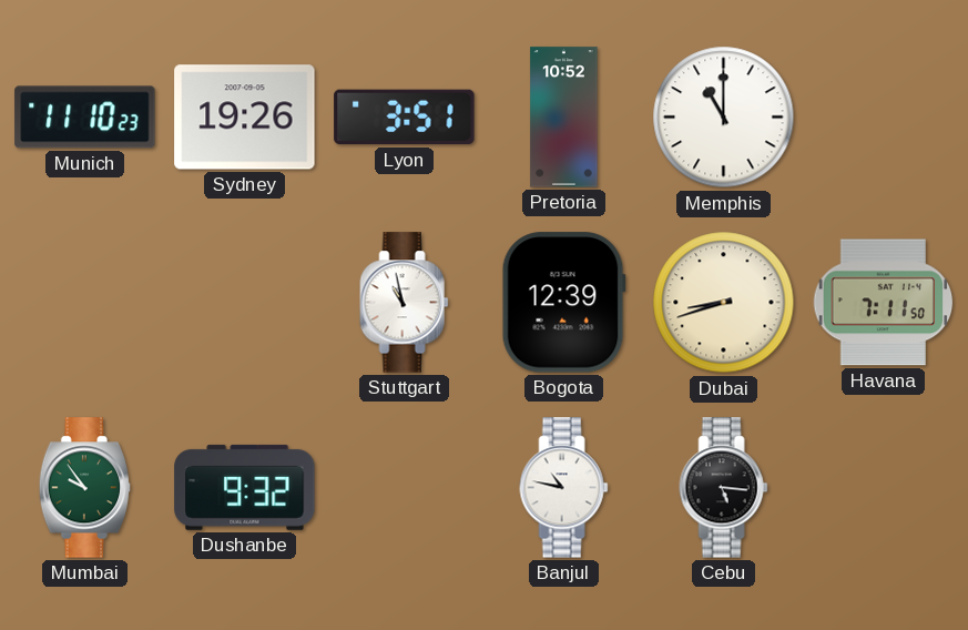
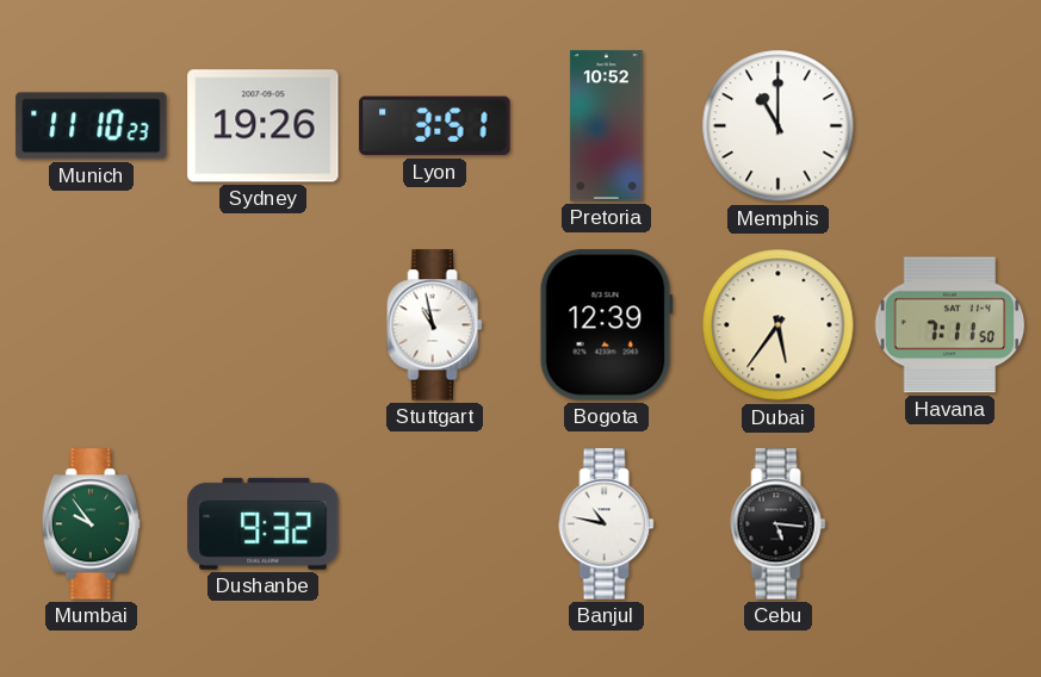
Dubai: 8:42 -> 5:36
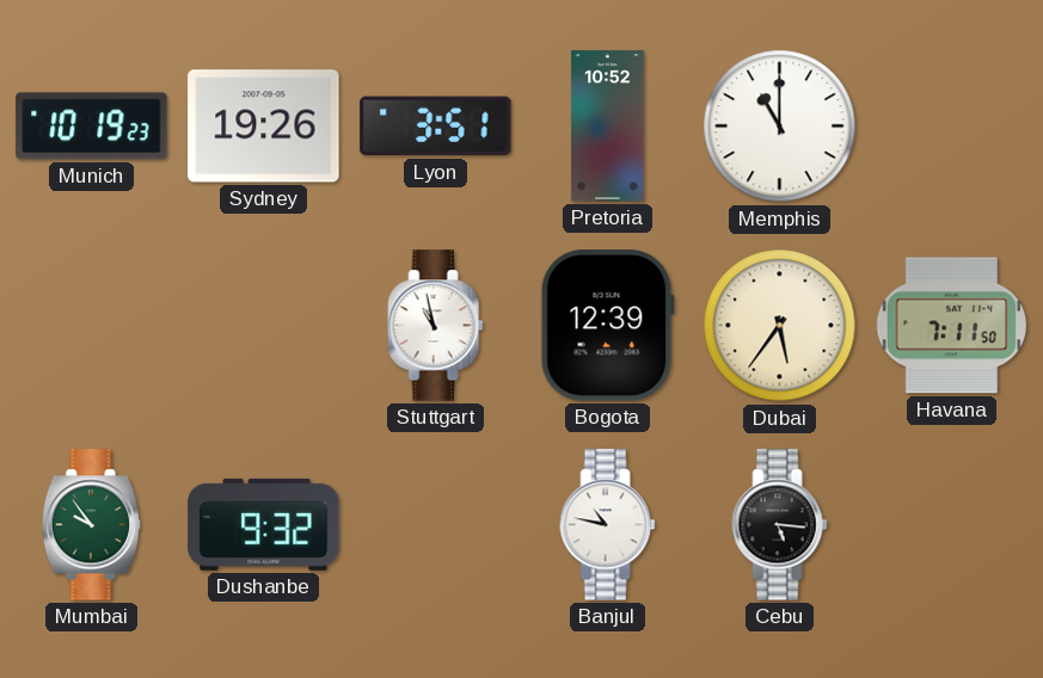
Munich: 11:10 -> 10:19
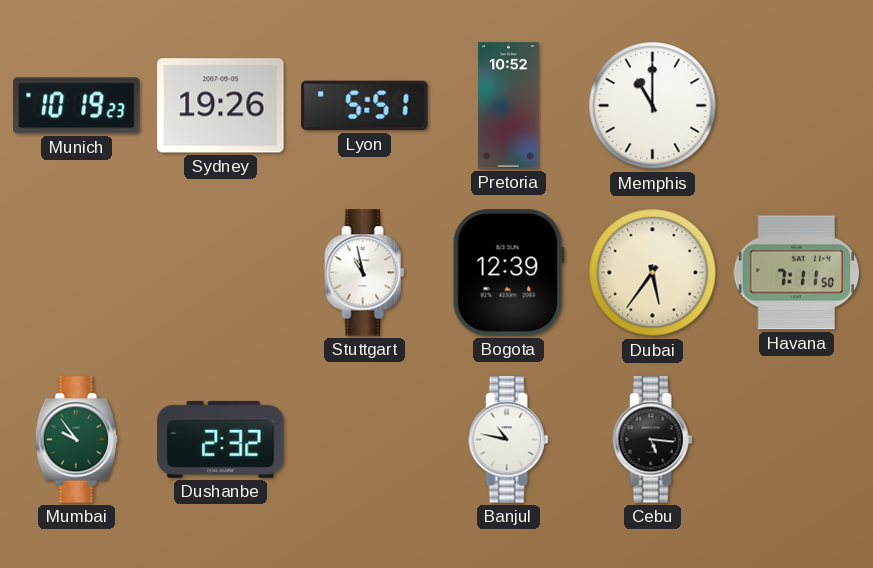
Lyon: 3:51 -> 5:51
Dushanbe: 9:32 -> 2:32
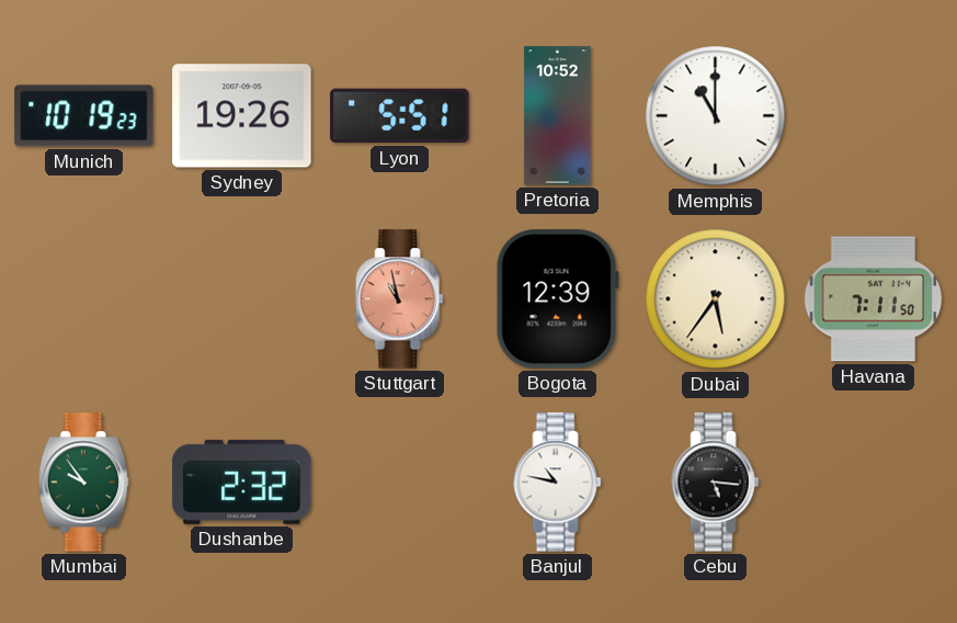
Stuttgart dial: white -> salmon
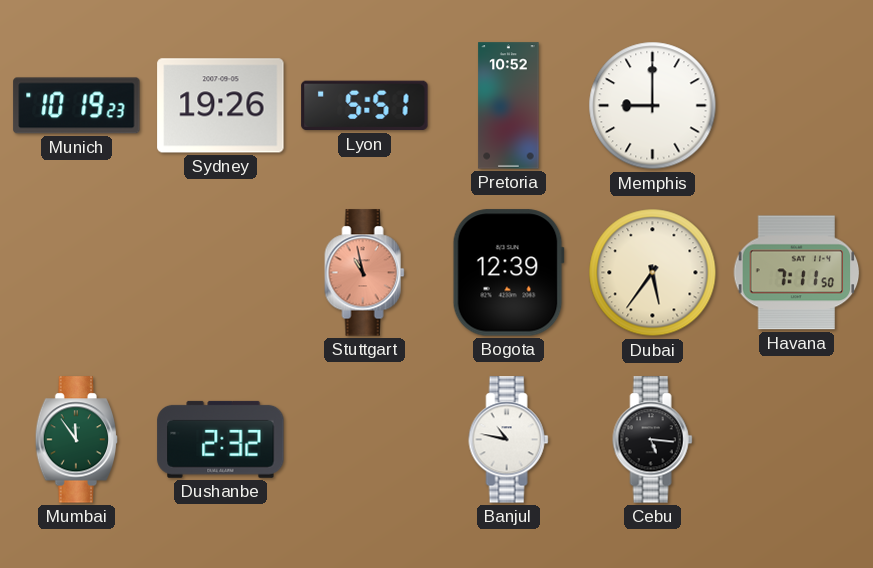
Memphis: 11:00 -> 9:00
Mumbai: 9:54 -> 11:54
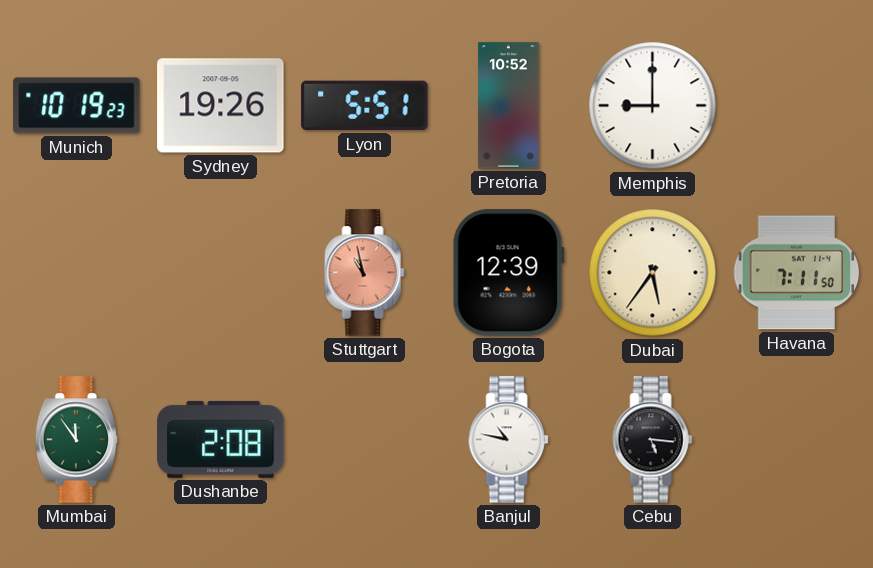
Dushanbe: 2:32 -> 2:08
